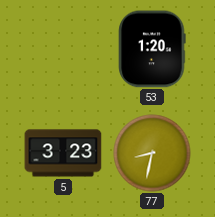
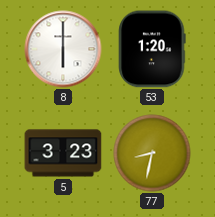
8: none -> 6:00
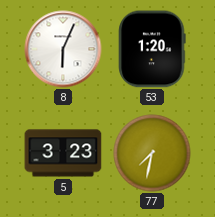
8: 6:00 -> 6:04
77: 8:32 -> 7:32
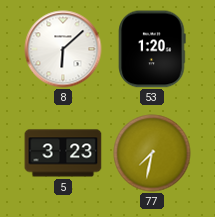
8: 6:04 -> 6:08
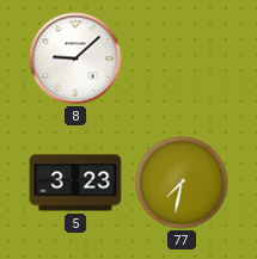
8: 6:08 -> 9:08
53: 1:20 -> none
